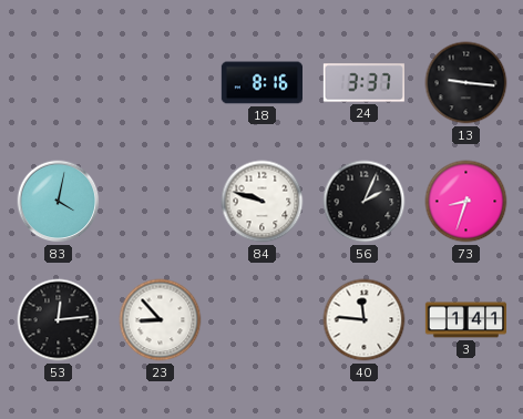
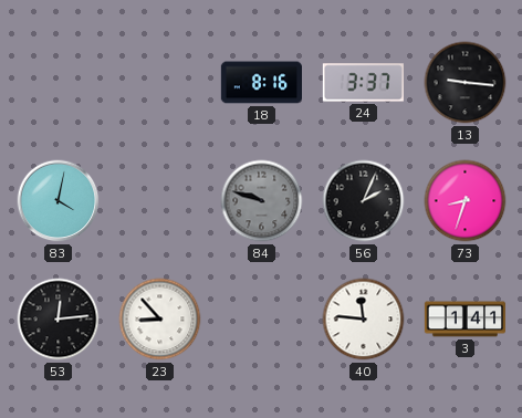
84 dial: white -> grey
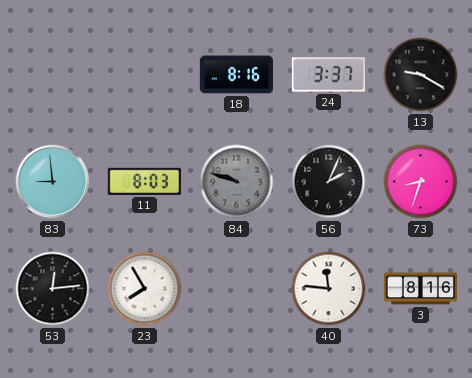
13: 9:16 -> 9:20
83: 4:02 -> 8:59
11: none -> 8:03
23: 8:53 -> 7:55
3: 1:41 -> 8:16
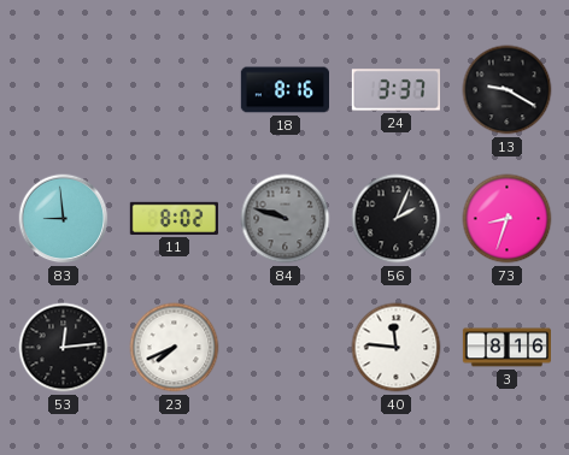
11: 8:03 -> 8:02
23: 7:55 -> 7:41
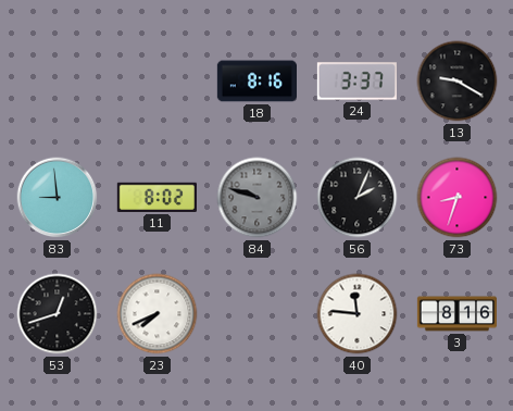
53: 12:14 -> 12:42
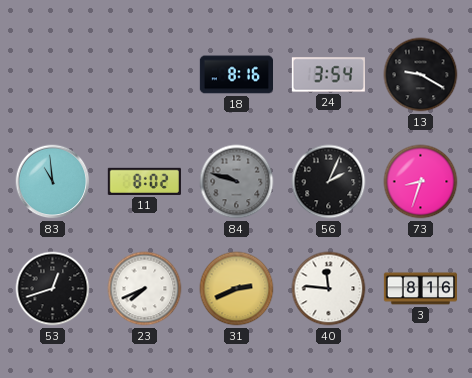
24: 3:37 -> 3:54
83: 8:59 -> 10:59
31: none -> 2:41
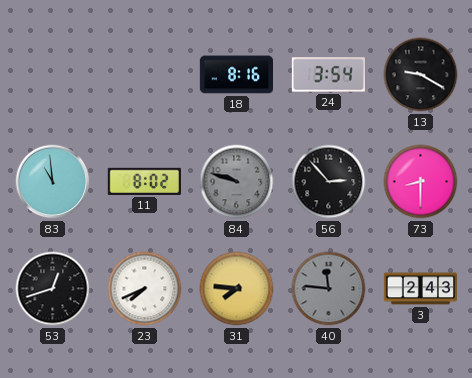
56: 2:04 -> 2:53
73: 8:33 -> 8:30
31: 2:41 -> 7:46
40 dial: white -> grey
3: 8:16 -> 2:43
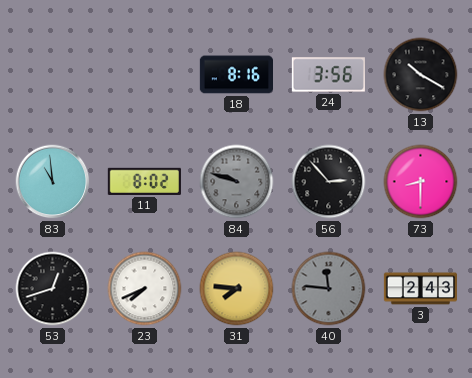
24: 3:54 -> 3:56
13: 9:20 -> 10:20
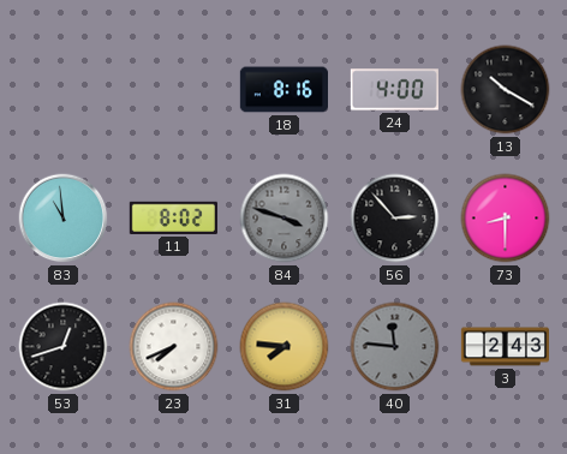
24: 3:56 -> 4:00
84: 9:48 -> 3:48
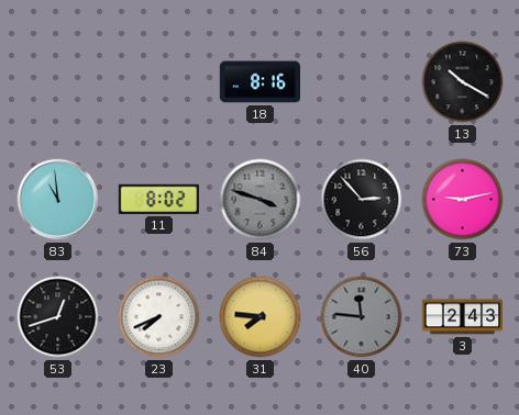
24: 4:00 -> none
73: 8:30 -> 9:13
